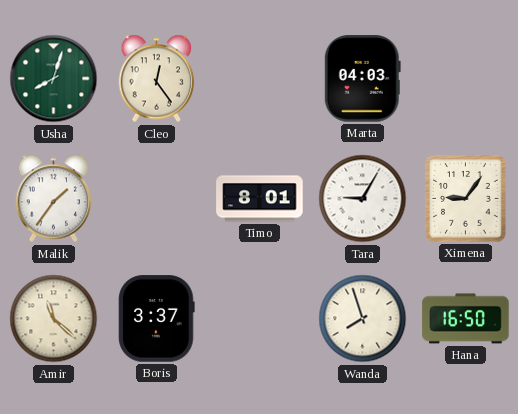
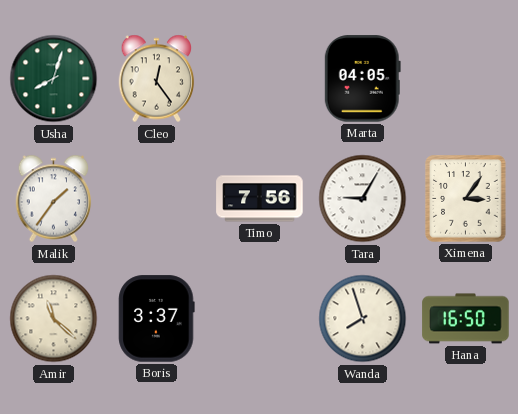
Marta: 04:03 -> 04:05
Timo: 8:01 -> 7:56
Ximena: 9:06 -> 3:06
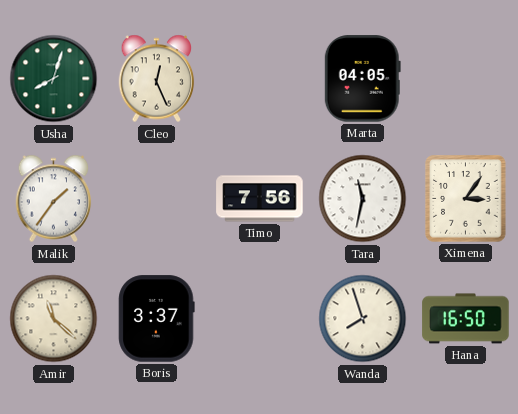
Cleo: 12:24 -> 12:26
Tara: 9:05 -> 11:32
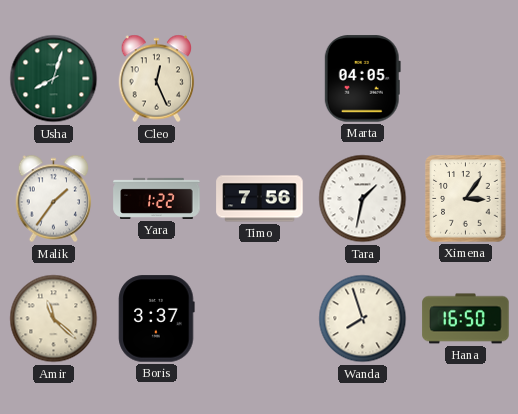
Yara: none -> 1:22
Tara: 11:32 -> 1:32
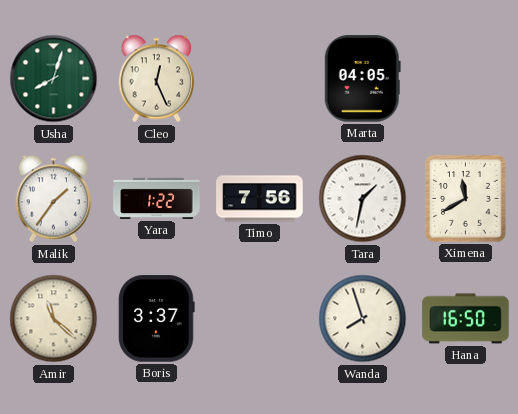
Ximena: 3:06 -> 11:40
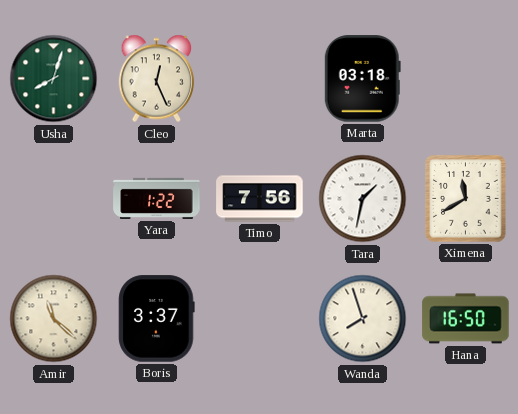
Marta: 04:05 -> 03:18
Malik: 1:36 -> none
